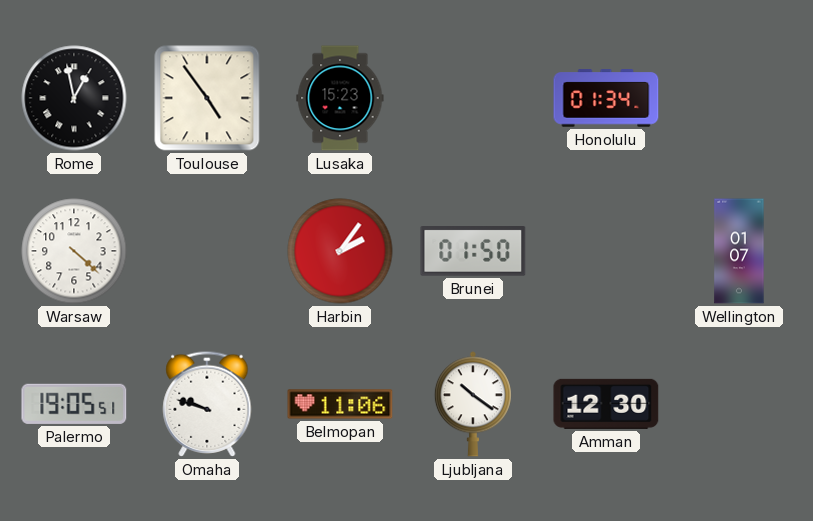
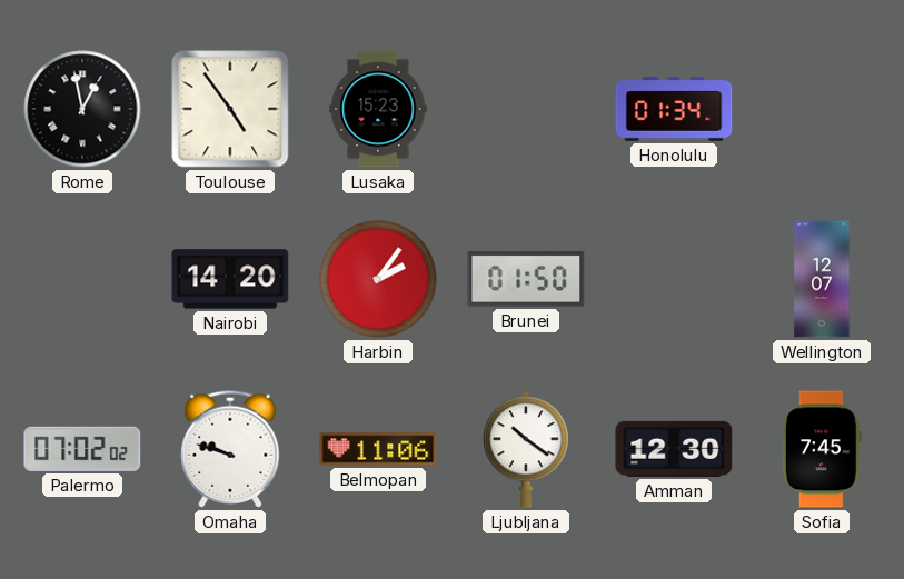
Warsaw: 4:22 -> none
Nairobi: none -> 14:20
Wellington: 01:07 -> 12:07
Palermo: 19:05 -> 07:02
Sofia: none -> 7:45
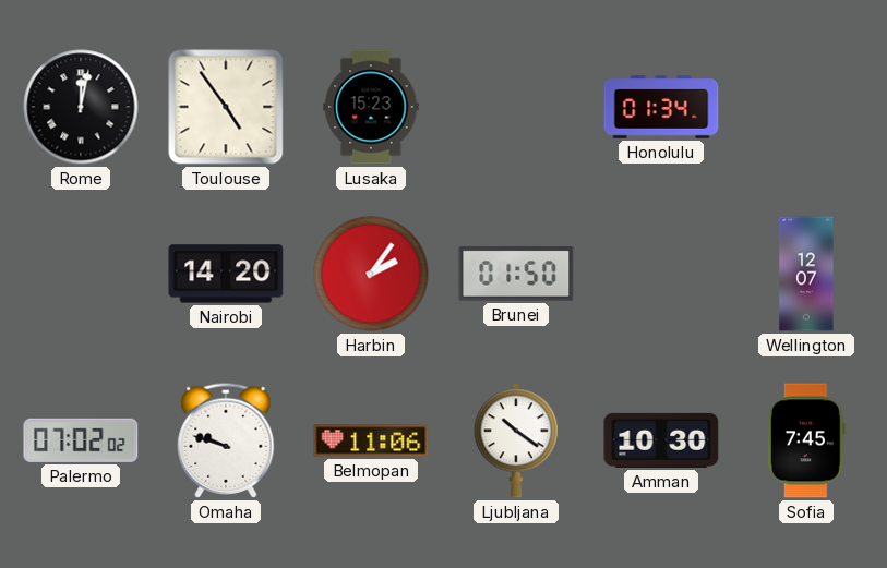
Rome: 12:58 -> 12:02
Amman: 12:30 -> 10:30
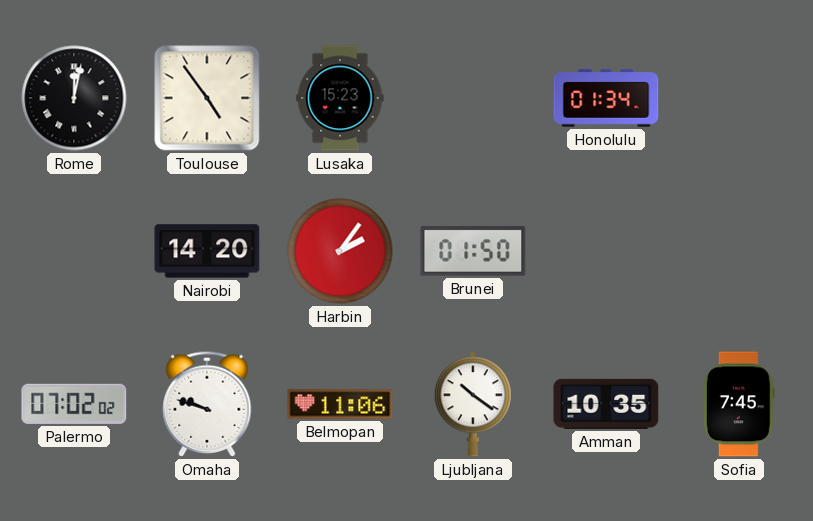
Wellington: 12:07 -> none
Amman: 10:30 -> 10:35
